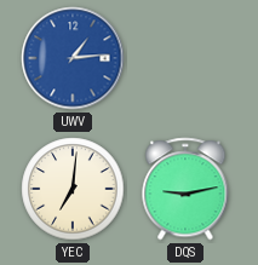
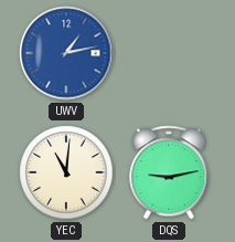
UWV: 1:14 -> 1:13
YEC: 7:01 -> 11:01
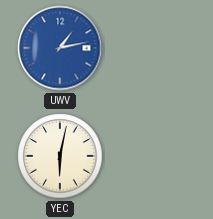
YEC: 11:01 -> 6:02
DQS: 9:13 -> none
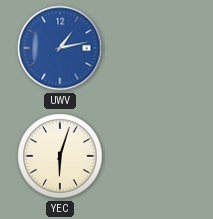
YEC: 6:02 -> 6:03
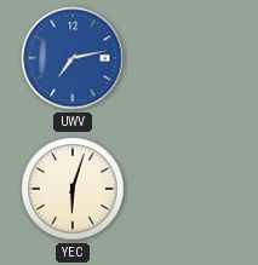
UWV: 1:13 -> 7:13
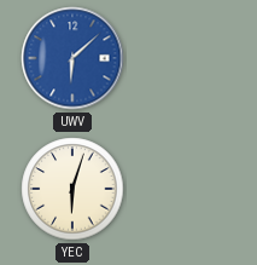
UWV: 7:13 -> 6:08
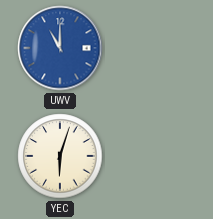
UWV: 6:08 -> 11:00
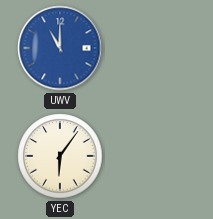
YEC: 6:03 -> 6:06
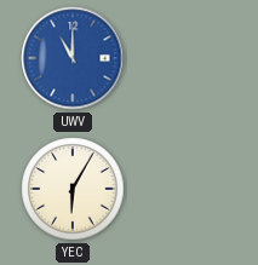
YEC: 6:06 -> 6:05
